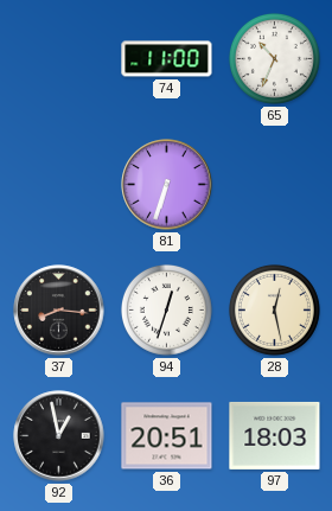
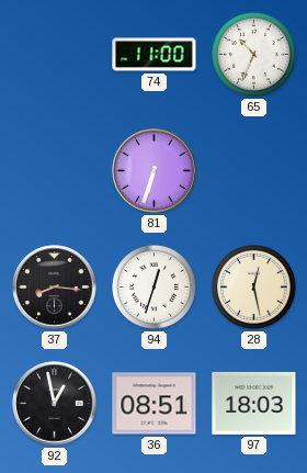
36: 20:51 -> 08:51
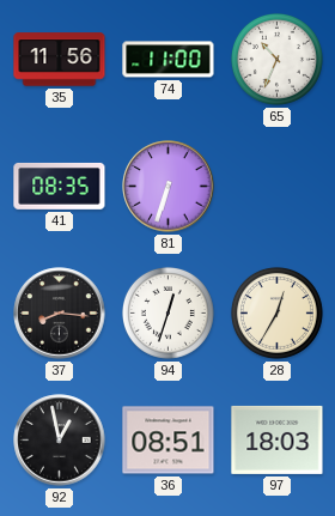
35: none -> 11:56
41: none -> 08:35
28: 12:28 -> 12:35
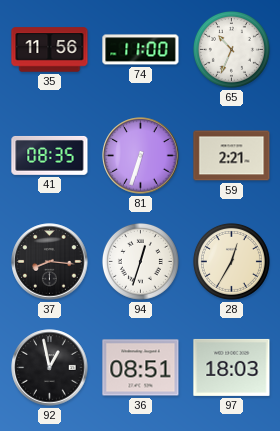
59: none -> 2:21
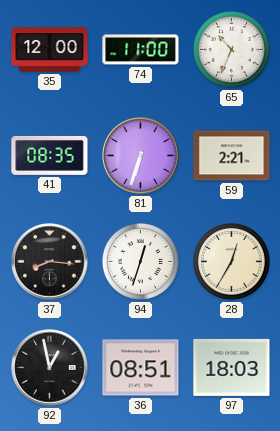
35: 11:56 -> 12:00
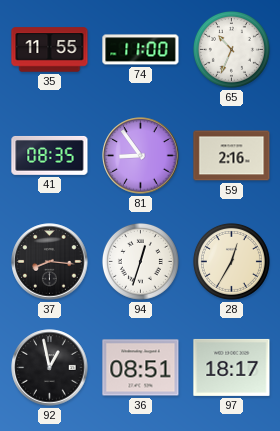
35: 12:00 -> 11:55
81: 6:33 -> 8:54
59: 2:21 -> 2:16
97: 18:03 -> 18:17
